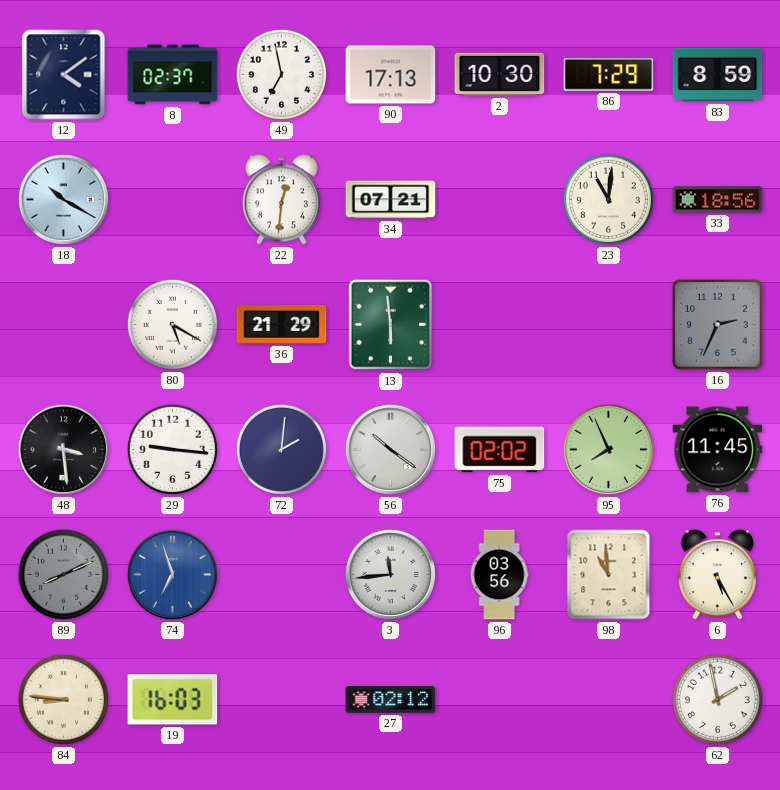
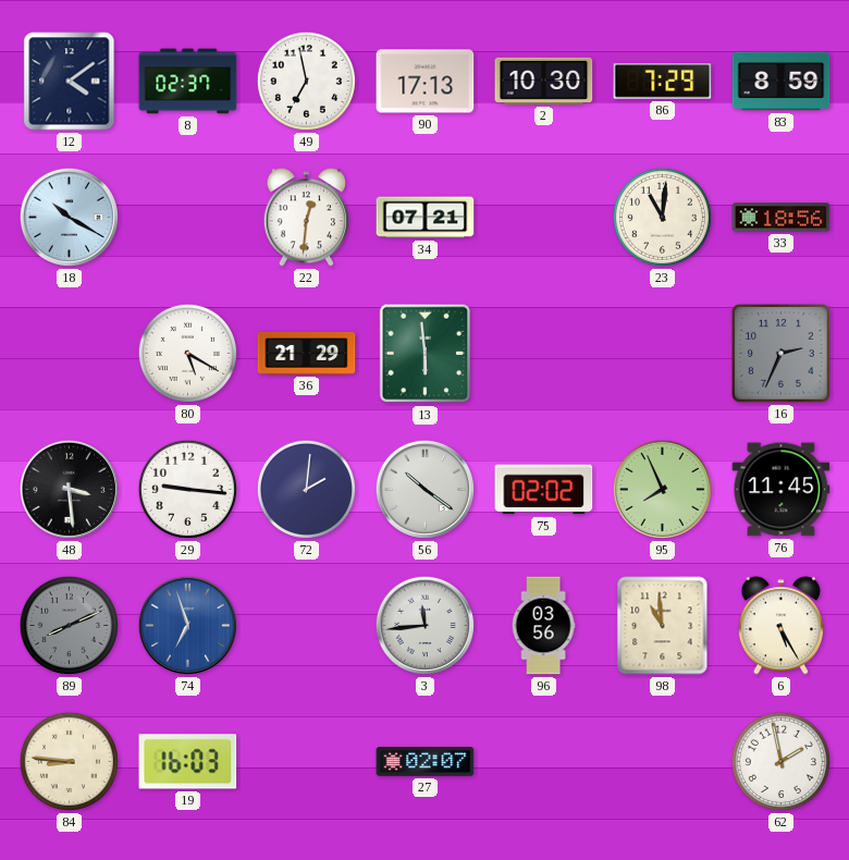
27: 02:12 -> 02:07
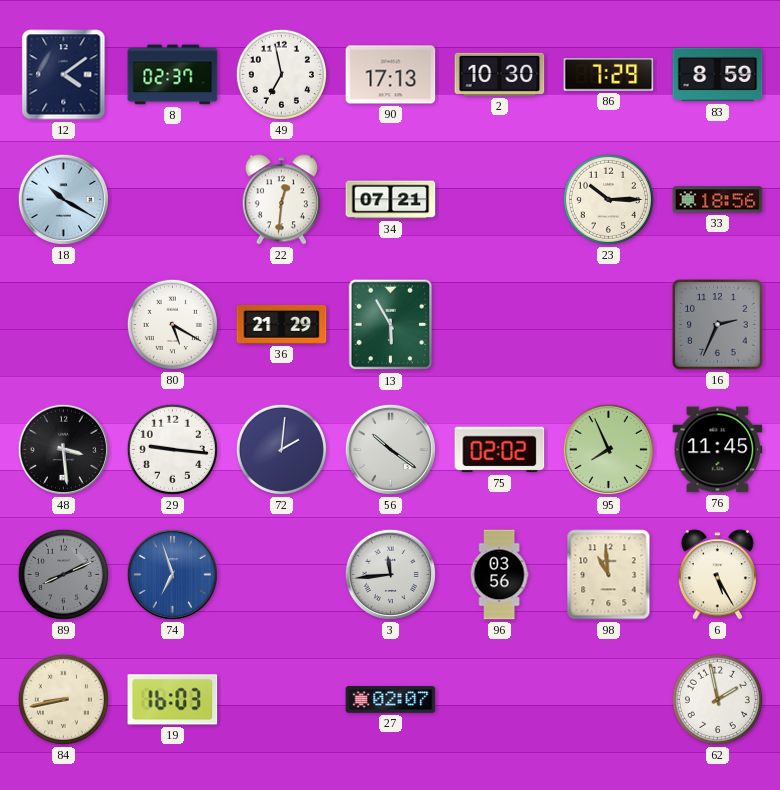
23: 11:01 -> 10:15
13: 5:59 -> 5:55
84: 8:46 -> 8:43
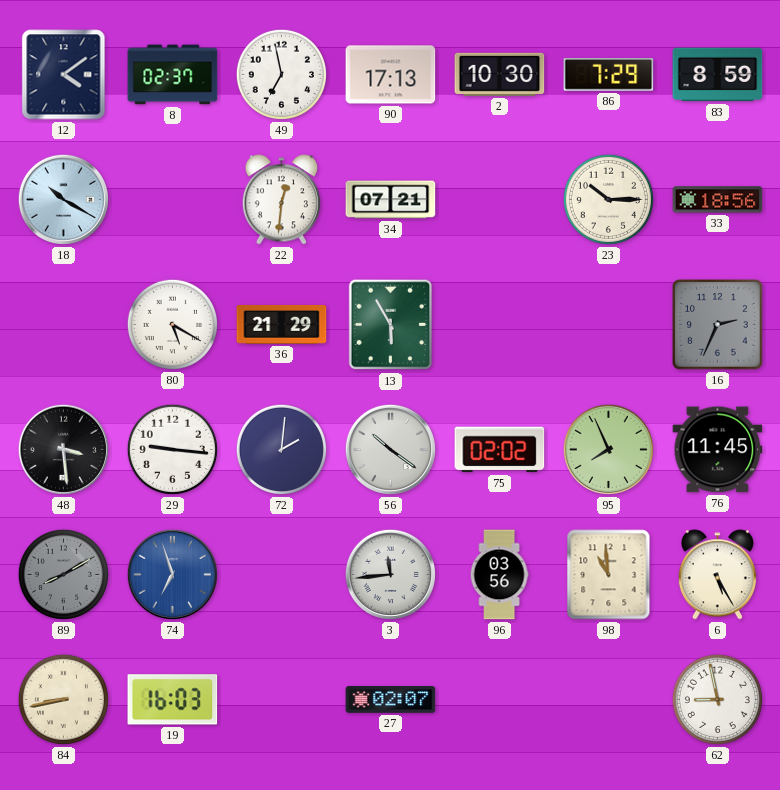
89: 8:11 -> 8:10
62: 1:58 -> 8:58
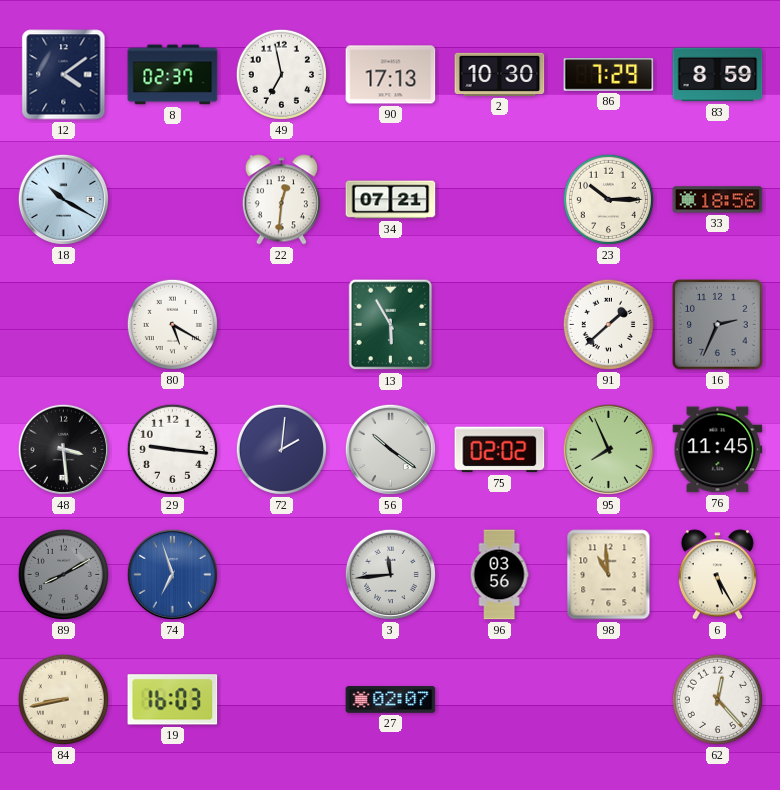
36: 21:29 -> none
91: none -> 1:38
62: 8:58 -> 12:23
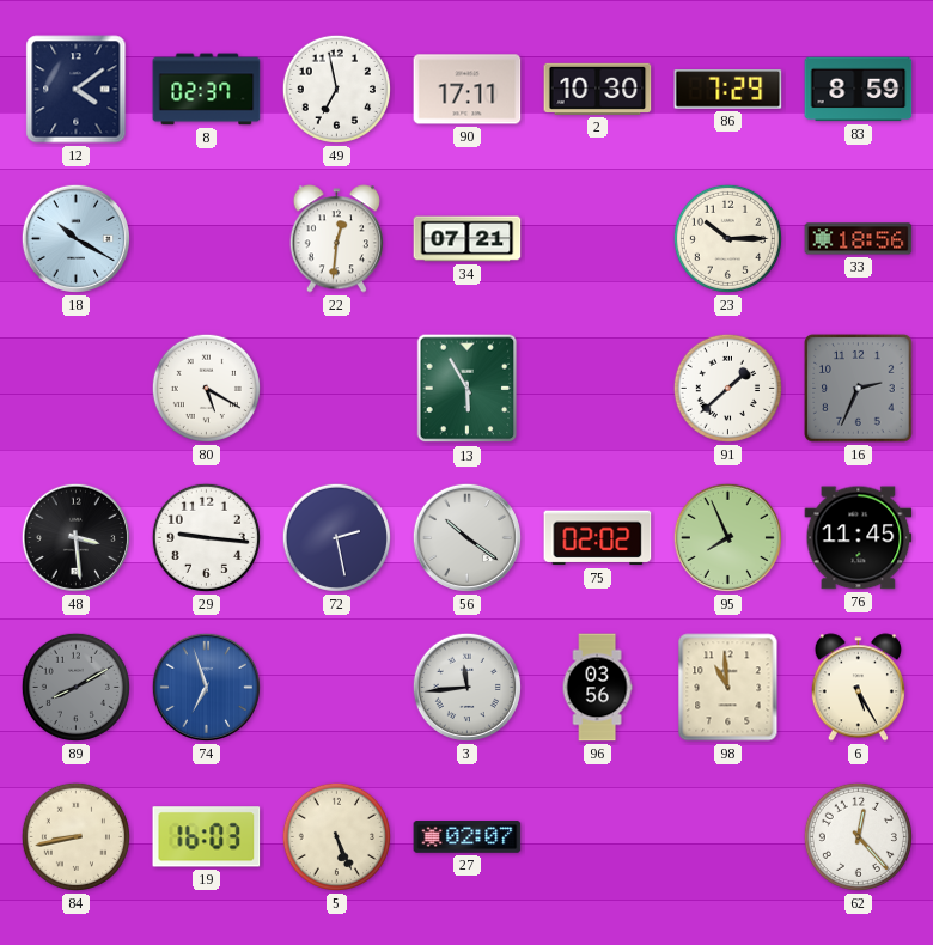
90: 17:13 -> 17:11
72: 2:01 -> 2:28
5: none -> 5:26
